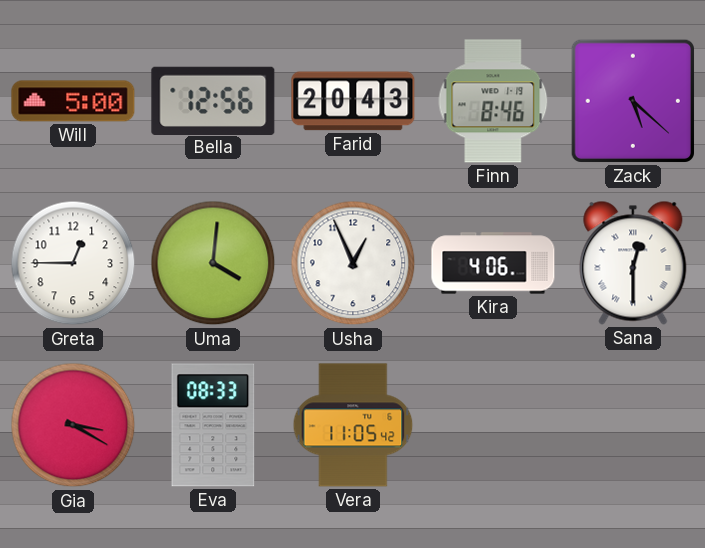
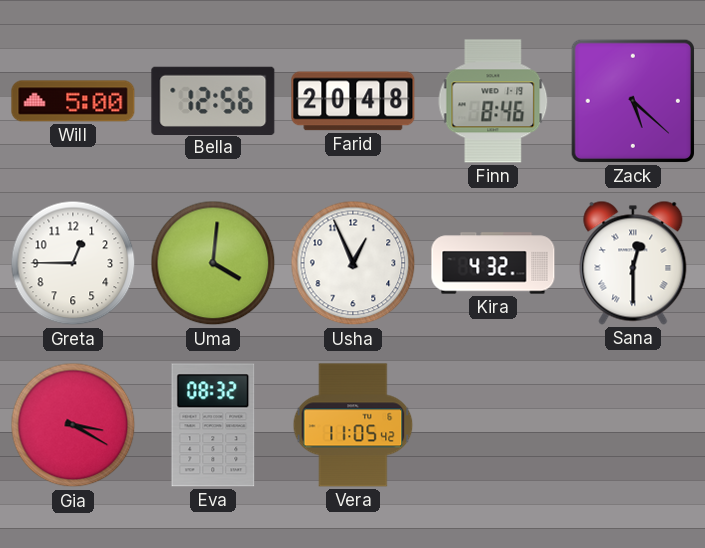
Farid: 20:43 -> 20:48
Kira: 4:06 -> 4:32
Eva: 08:33 -> 08:32
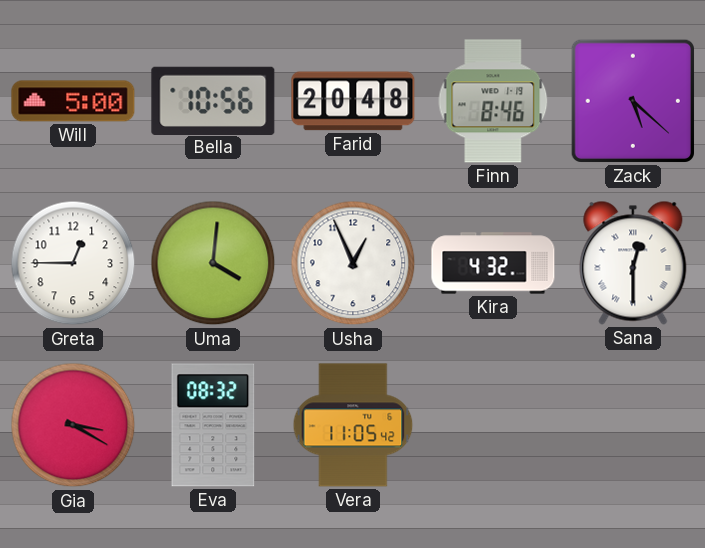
Bella: 12:56 -> 10:56
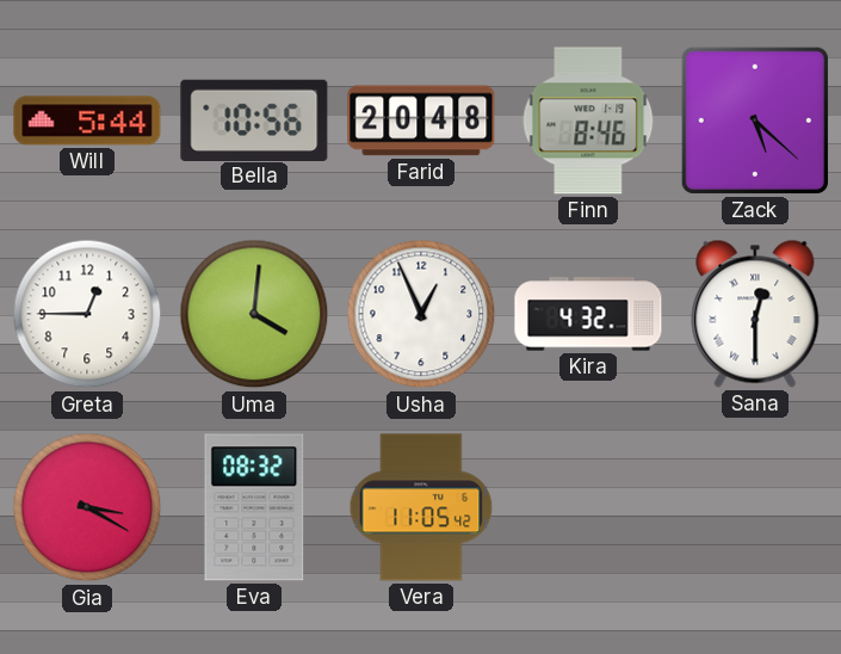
Will: 5:00 -> 5:44
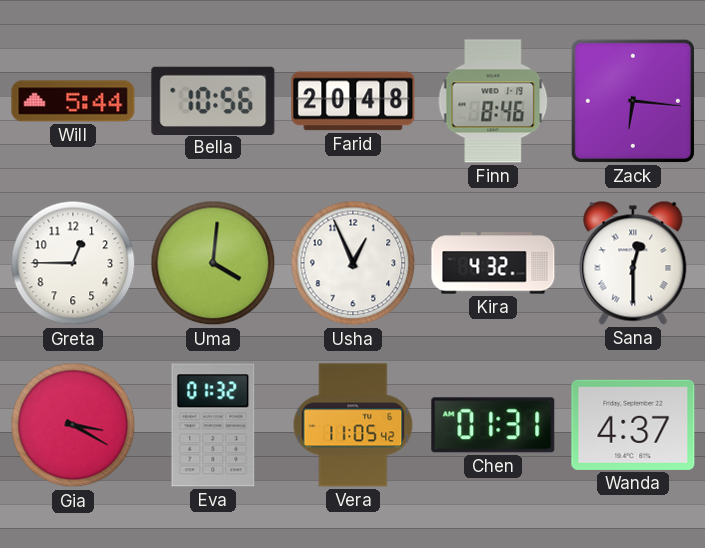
Zack: 5:22 -> 6:16
Eva: 08:32 -> 01:32
Chen: none -> 01:31
Wanda: none -> 4:37
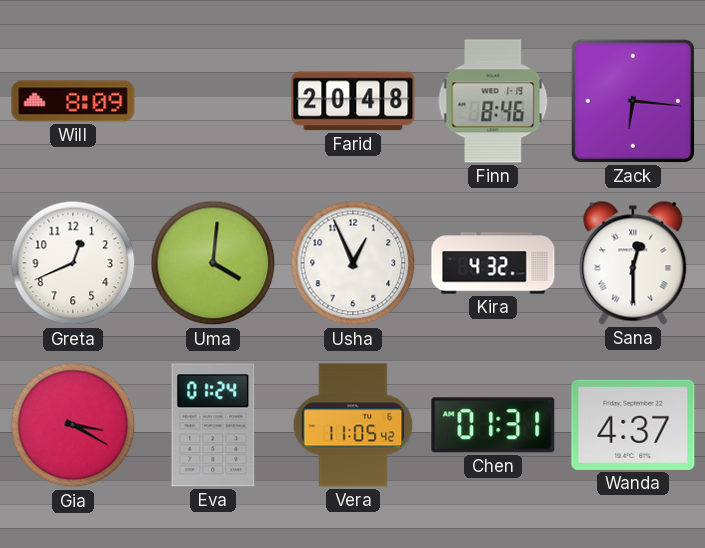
Will: 5:44 -> 8:09
Bella: 10:56 -> none
Greta: 12:45 -> 12:41
Eva: 01:32 -> 01:24
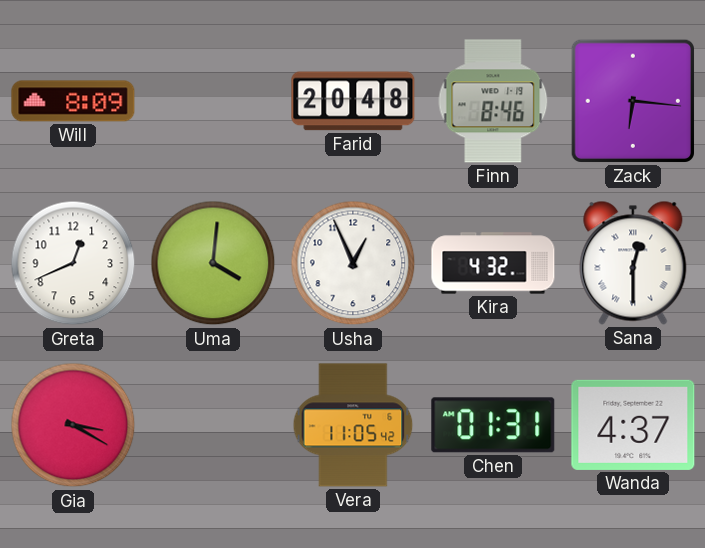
Eva: 01:24 -> none
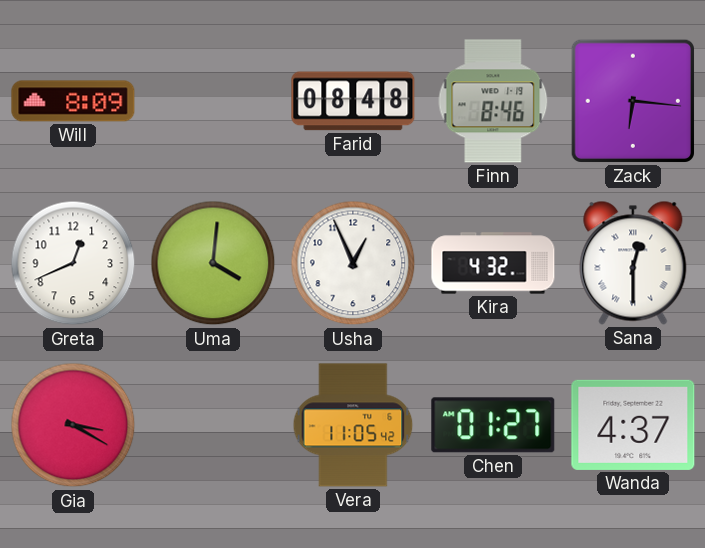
Farid: 20:48 -> 08:48
Chen: 01:31 -> 01:27
